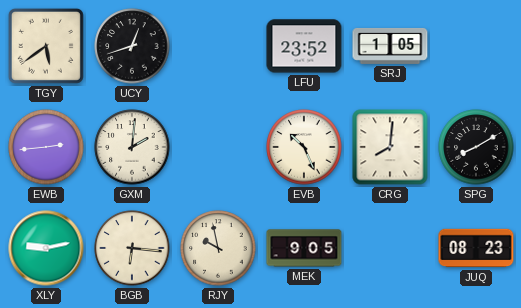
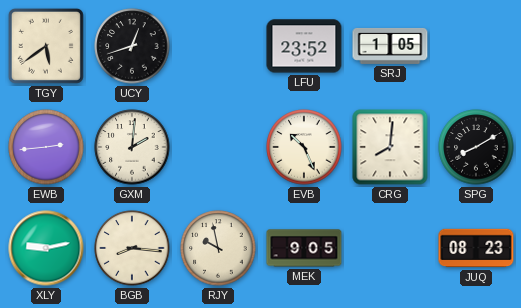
BGB: 6:16 -> 8:16
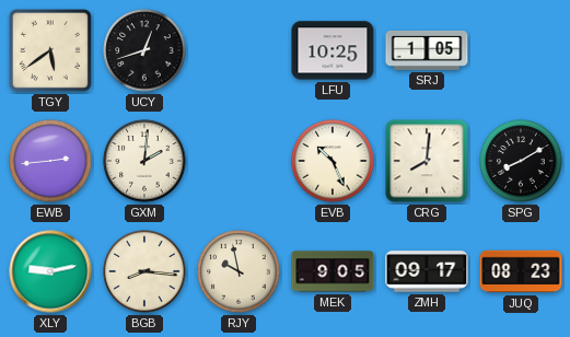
LFU: 23:52 -> 10:25
ZMH: none -> 09:17
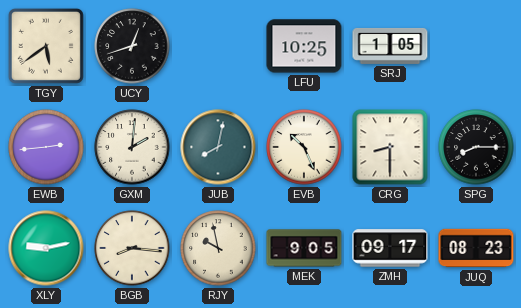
JUB: none -> 8:02
CRG: 8:01 -> 8:30
SPG: 8:10 -> 8:15
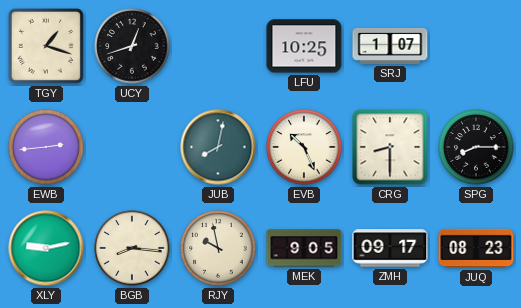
TGY: 5:39 -> 1:18
SRJ: 1:05 -> 1:07
GXM: 2:01 -> none
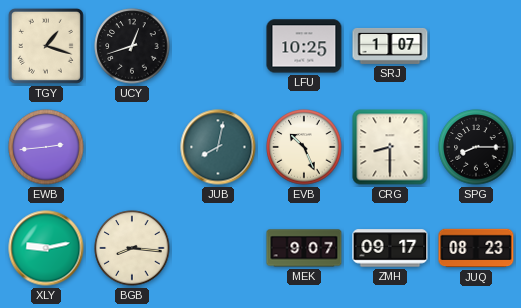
RJY: 9:58 -> none
MEK: 9:05 -> 9:07
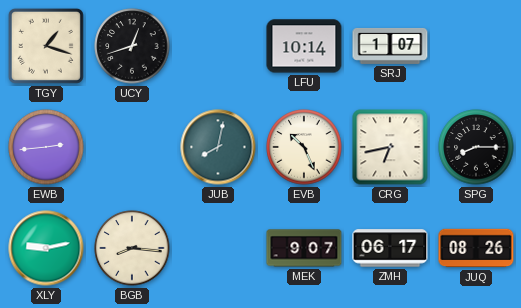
LFU: 10:25 -> 10:14
CRG: 8:30 -> 6:43
ZMH: 09:17 -> 06:17
JUQ: 08:23 -> 08:26
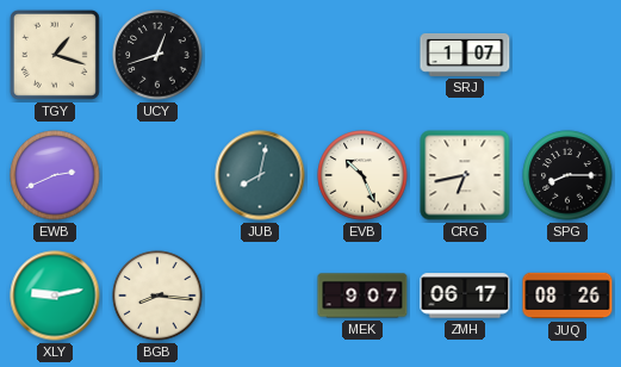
LFU: 10:14 -> none
EWB: 2:44 -> 2:41
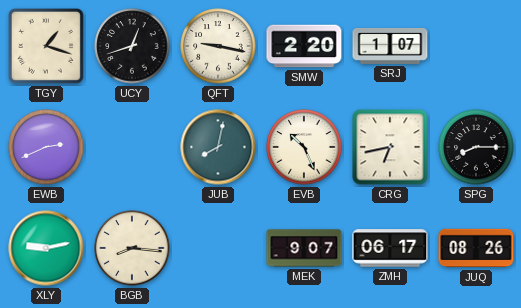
QFT: none -> 9:17
SMW: none -> 2:20
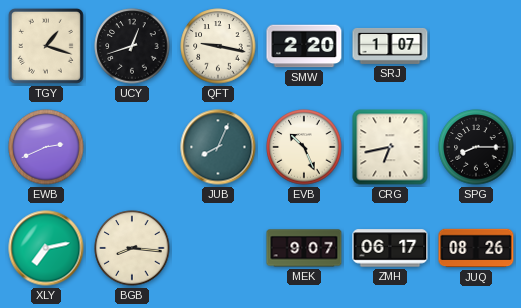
JUB: 8:02 -> 8:04
XLY: 9:13 -> 7:13
